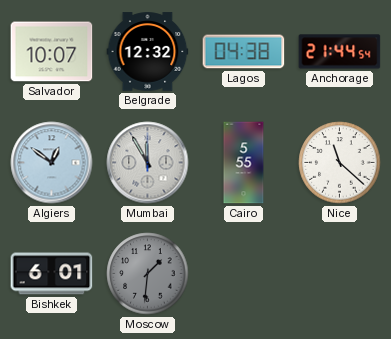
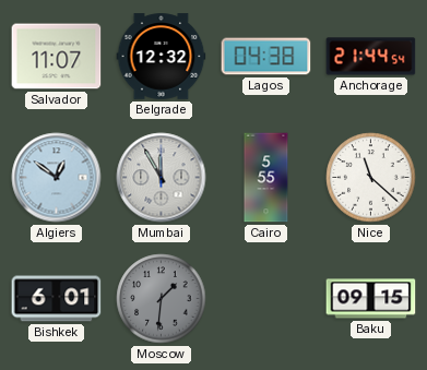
Salvador: 10:07 -> 11:07
Baku: none -> 09:15
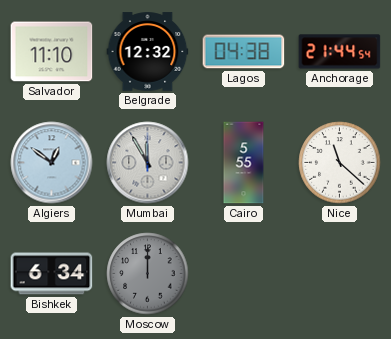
Salvador: 11:07 -> 11:10
Bishkek: 6:01 -> 6:34
Moscow: 1:31 -> 12:00
Baku: 09:15 -> none
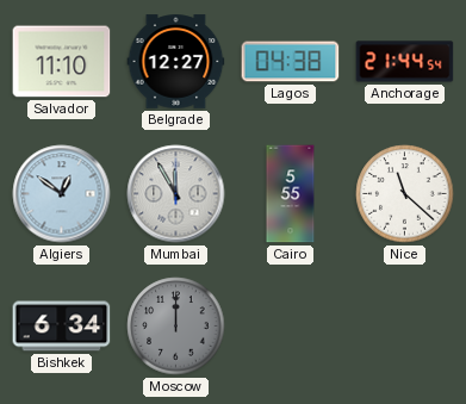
Belgrade: 12:32 -> 12:27
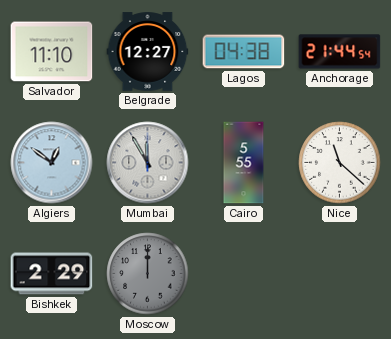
Bishkek: 6:34 -> 2:29
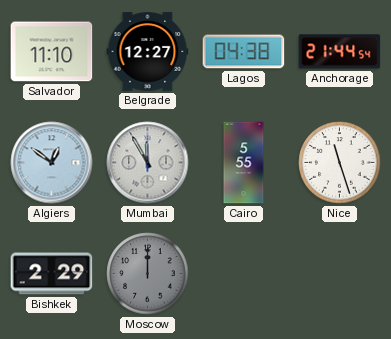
Nice: 11:22 -> 11:27
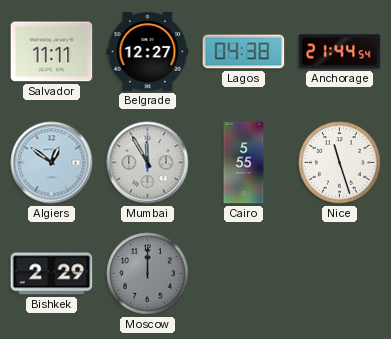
Salvador: 11:10 -> 11:11
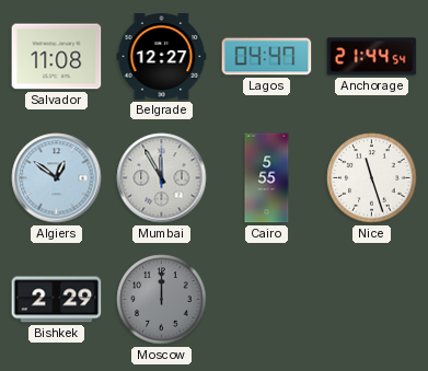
Salvador: 11:11 -> 11:08
Lagos: 04:38 -> 04:47
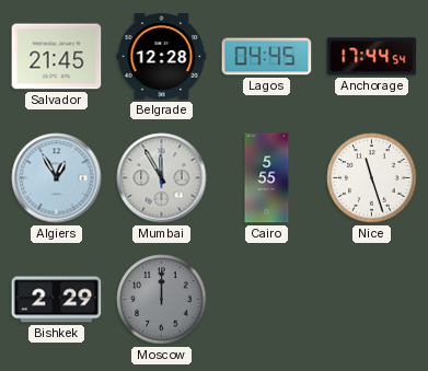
Salvador: 11:08 -> 21:45
Belgrade: 12:27 -> 12:28
Lagos: 04:47 -> 04:45
Anchorage: 21:44 -> 17:44
Algiers: 12:51 -> 12:55
